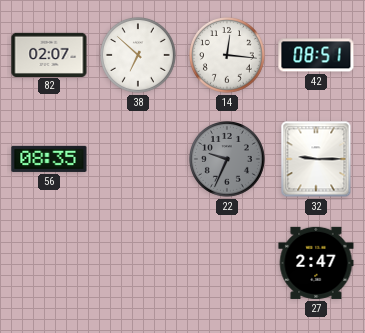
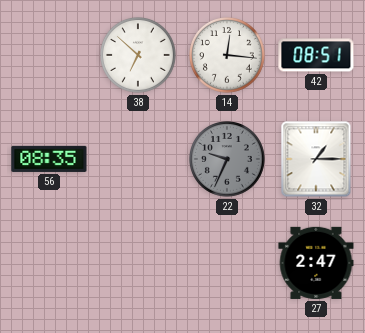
82: 02:07 -> none
32: 9:15 -> 1:15
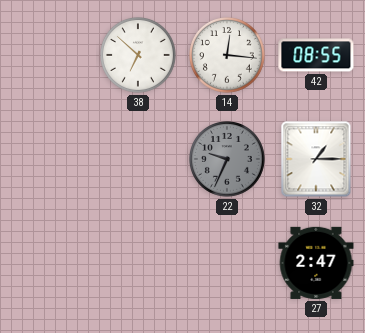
42: 08:51 -> 08:55
56: 08:35 -> none
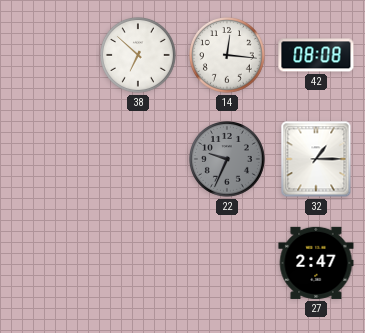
42: 08:55 -> 08:08
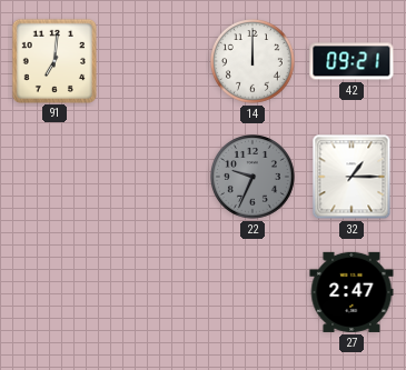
91: none -> 7:01
38: 6:52 -> none
14: 12:16 -> 12:00
42: 08:08 -> 09:21
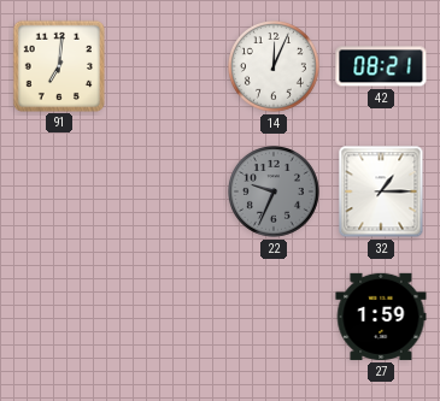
14: 12:00 -> 12:04
42: 09:21 -> 08:21
27: 2:47 -> 1:59
